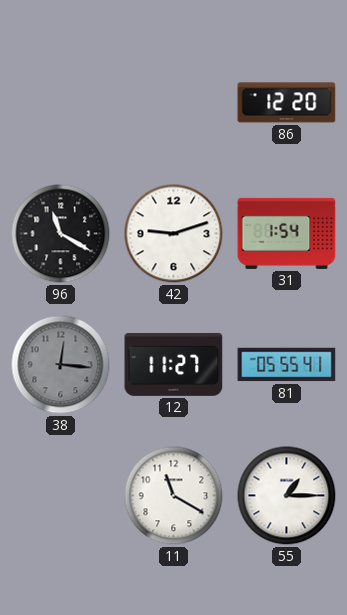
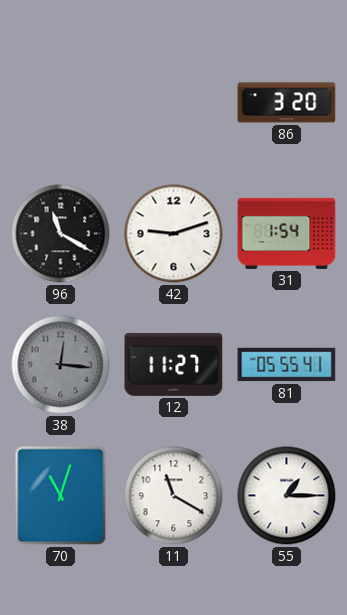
86: 12:20 -> 3:20
70: none -> 11:03
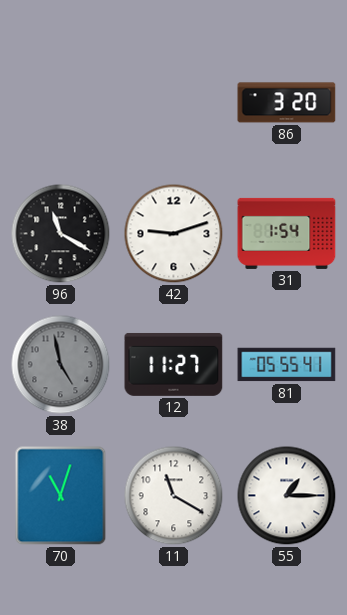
38: 12:16 -> 4:58
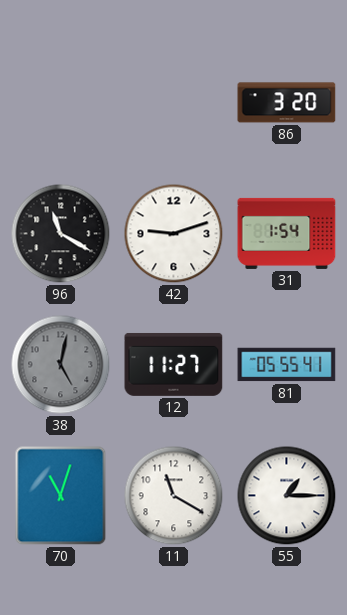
38: 4:58 -> 5:02
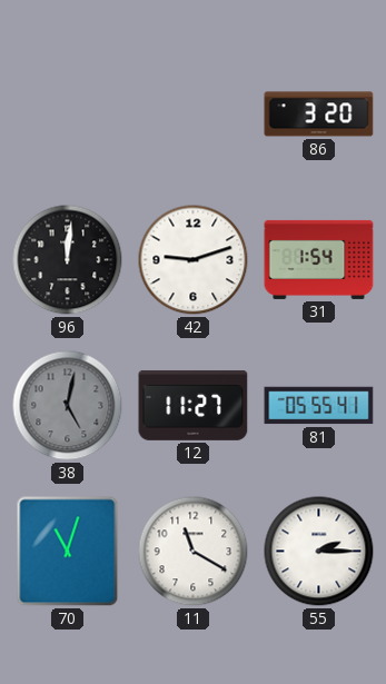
96: 11:20 -> 12:01
55: 1:15 -> 2:15
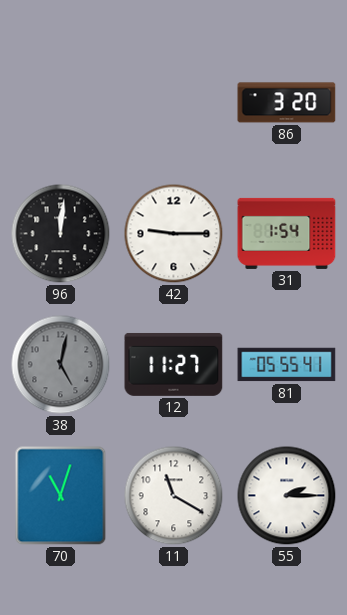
42: 9:12 -> 9:15
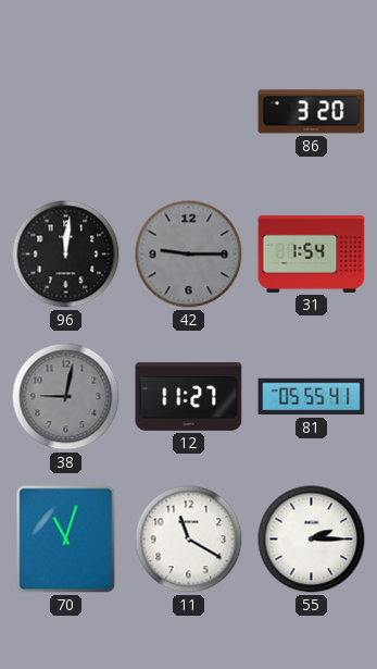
42 dial: white -> grey
38: 5:02 -> 9:02
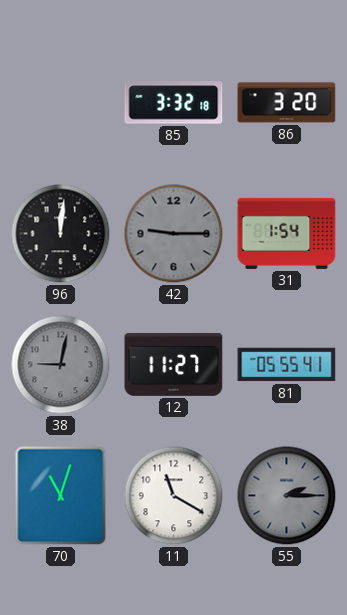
85: none -> 3:32
55 dial: white -> grey
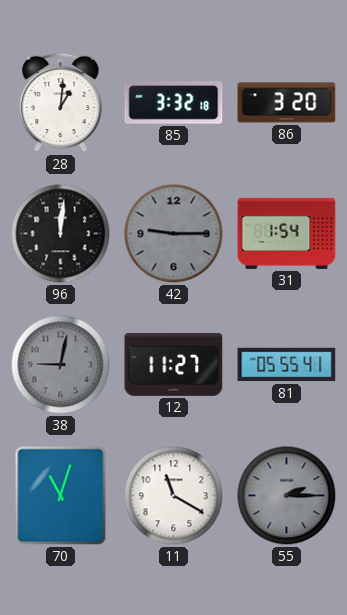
28: none -> 1:01
